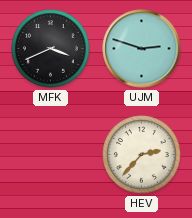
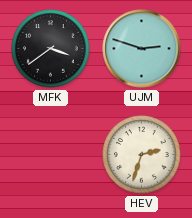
MFK: 3:41 -> 3:39
HEV: 2:37 -> 2:33
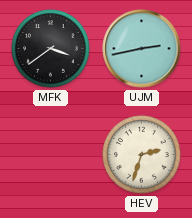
UJM: 2:48 -> 2:43
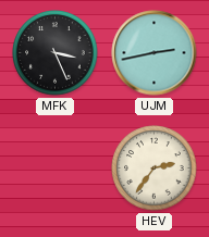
MFK: 3:39 -> 3:26
HEV: 2:33 -> 2:36
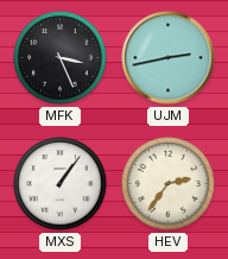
MXS: none -> 1:06
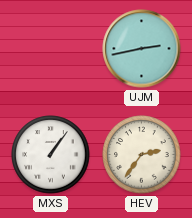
MFK: 3:26 -> none
